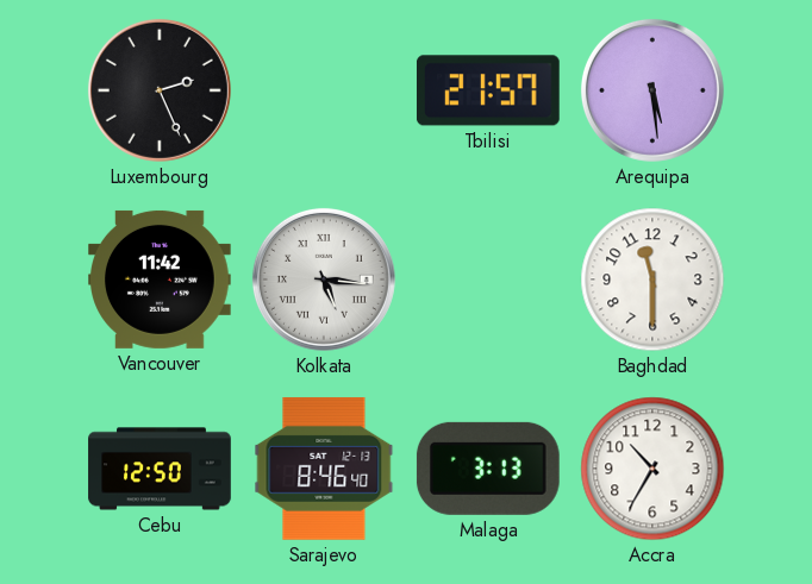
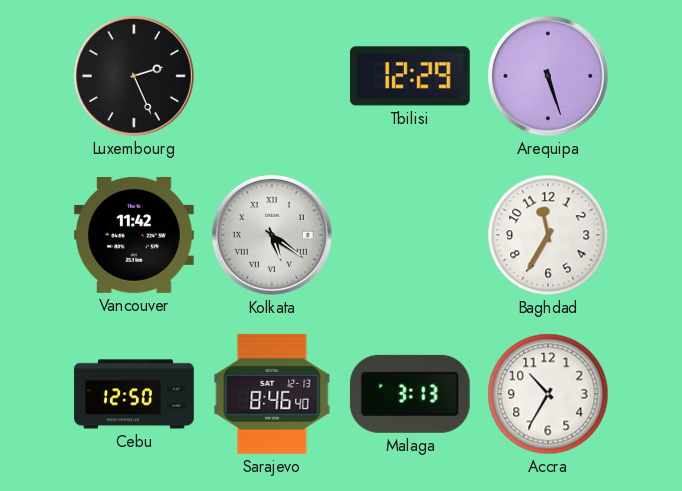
Tbilisi: 21:57 -> 12:29
Arequipa: 5:29 -> 5:27
Kolkata: 5:16 -> 5:21
Baghdad: 11:30 -> 11:35
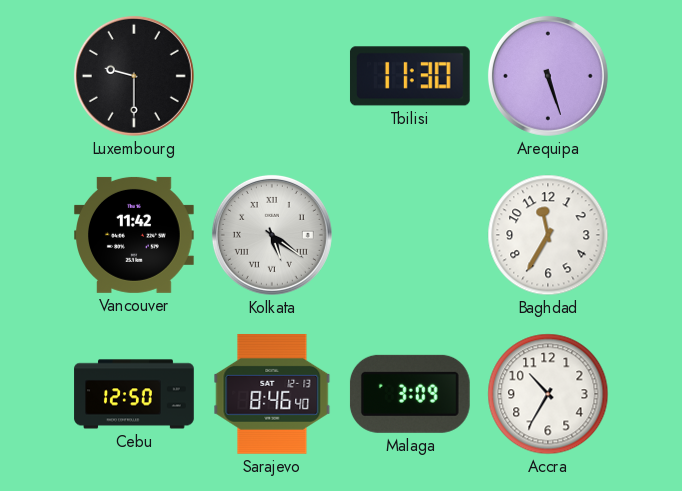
Luxembourg: 2:26 -> 9:30
Tbilisi: 12:29 -> 11:30
Malaga: 3:13 -> 3:09
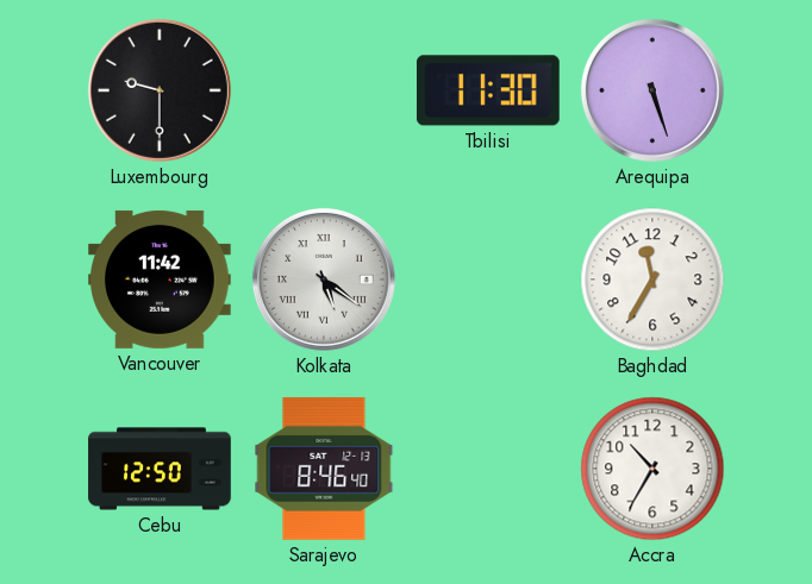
Malaga: 3:09 -> none
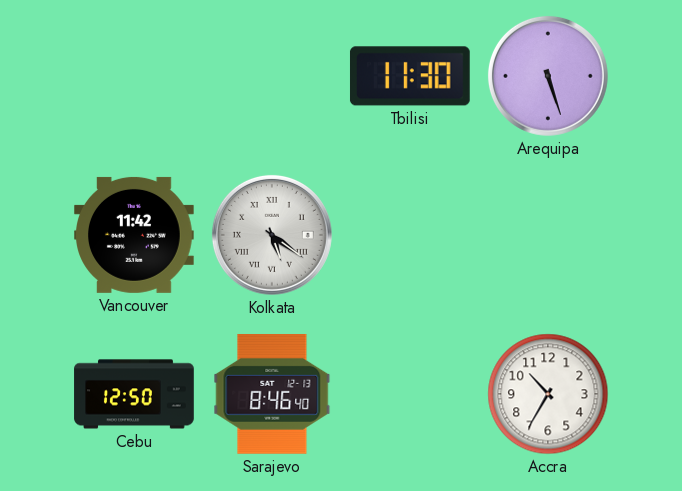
Luxembourg: 9:30 -> none
Baghdad: 11:35 -> none
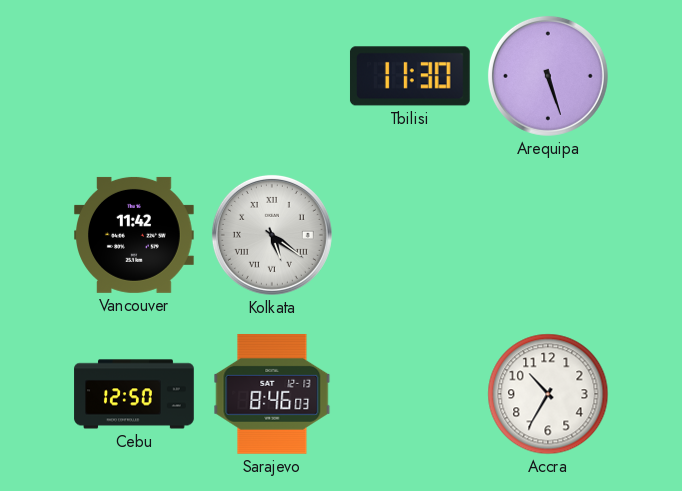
Sarajevo: 8:46:40 -> 8:46:03
